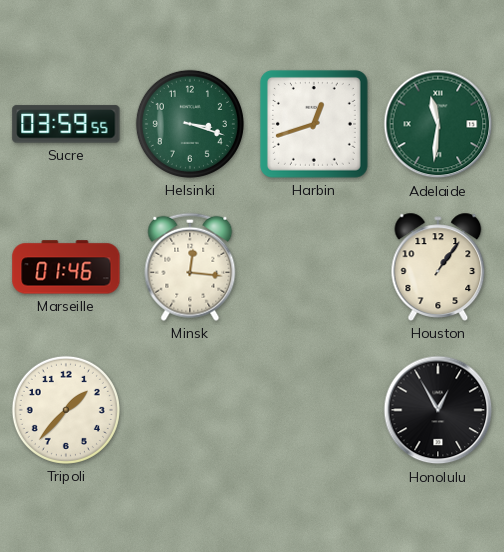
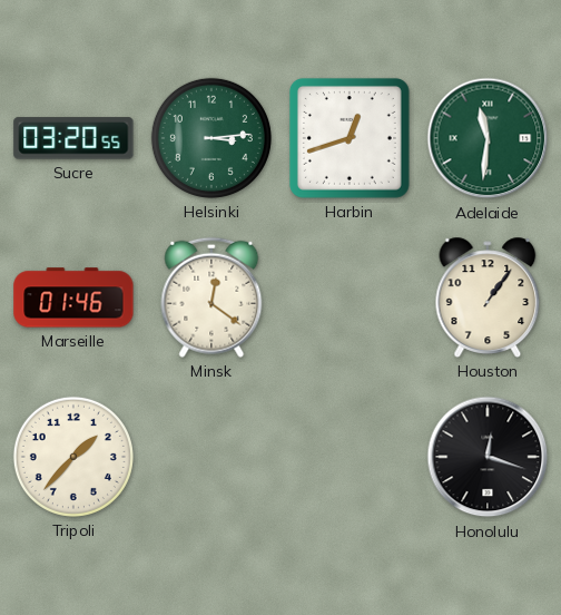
Sucre: 03:59 -> 03:20
Helsinki: 3:18 -> 3:14
Minsk: 12:16 -> 12:21
Honolulu: 12:55 -> 12:18
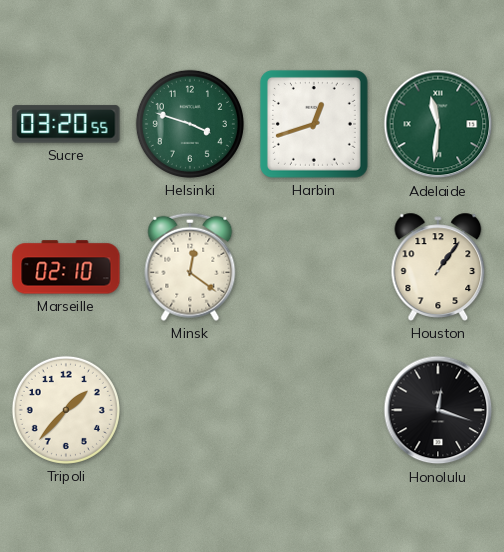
Helsinki: 3:14 -> 3:48
Marseille: 01:46 -> 02:10
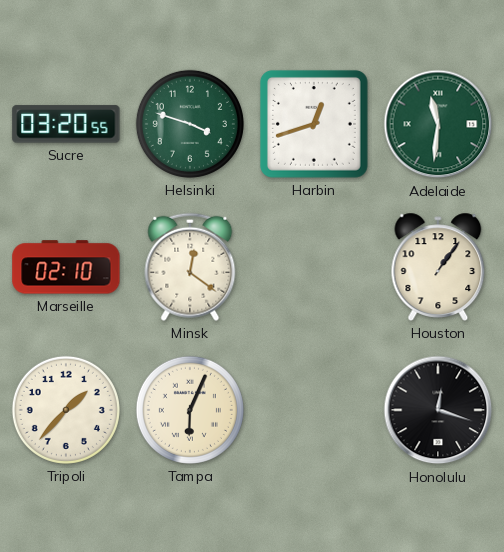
Tampa: none -> 6:04
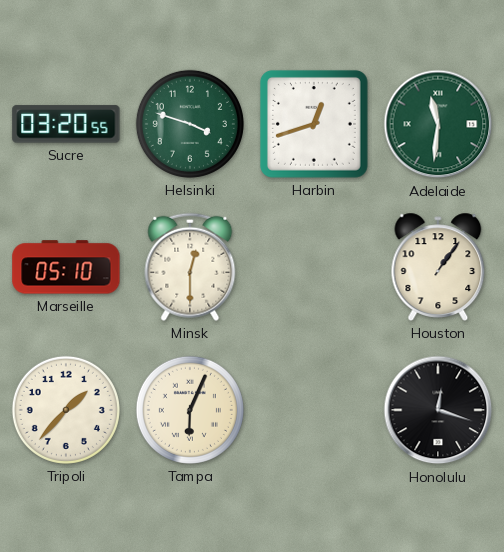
Marseille: 02:10 -> 05:10
Minsk: 12:21 -> 12:30
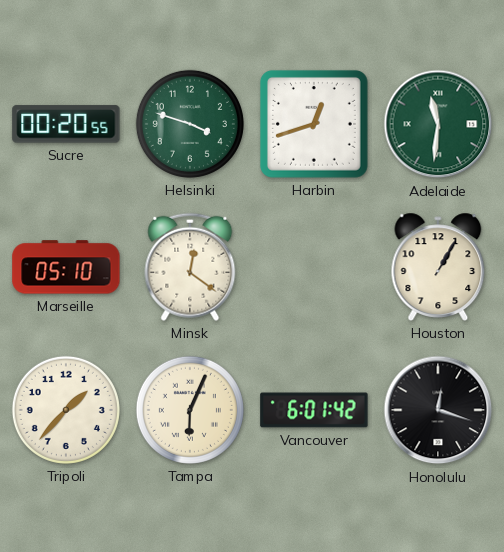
Sucre: 03:20 -> 00:20
Minsk: 12:30 -> 12:21
Houston: 1:06 -> 1:05
Vancouver: none -> 6:01
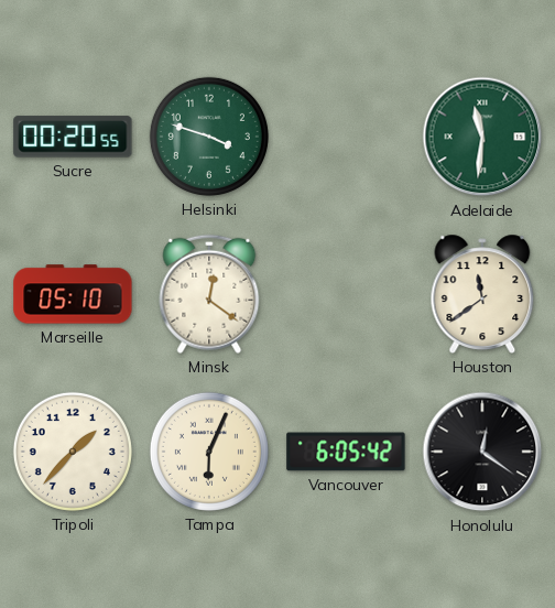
Harbin: 12:42 -> none
Houston: 1:05 -> 11:39
Vancouver: 6:01 -> 6:05
Honolulu: 12:18 -> 12:21
